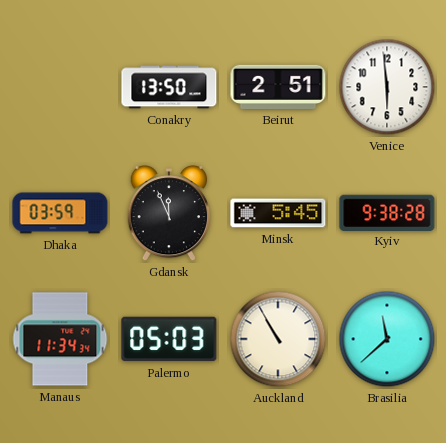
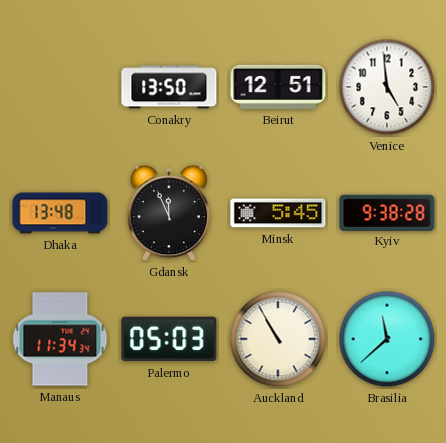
Beirut: 2:51 -> 12:51
Venice: 5:59 -> 4:59
Dhaka: 03:59 -> 13:48
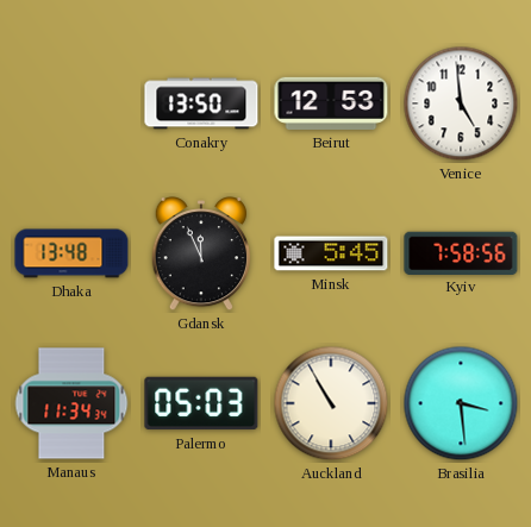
Beirut: 12:51 -> 12:53
Kyiv: 9:38 -> 7:58
Brasilia: 11:38 -> 3:29
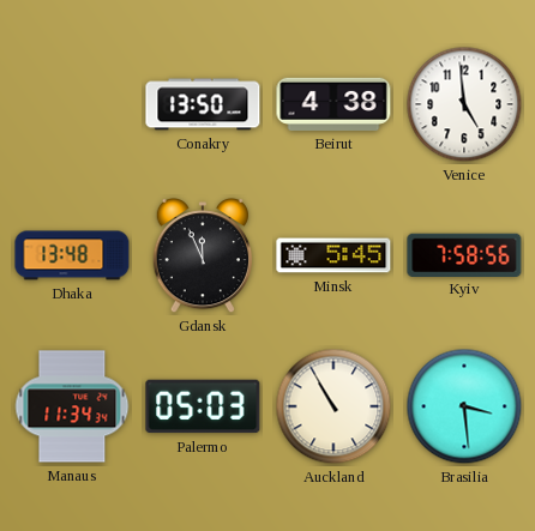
Beirut: 12:53 -> 4:38
